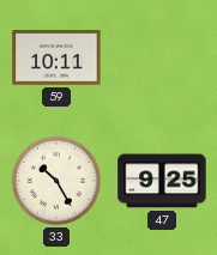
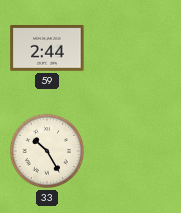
59: 10:11 -> 2:44
47: 9:25 -> none
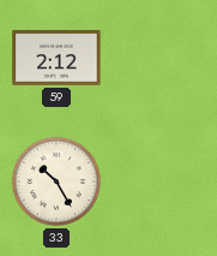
59: 2:44 -> 2:12
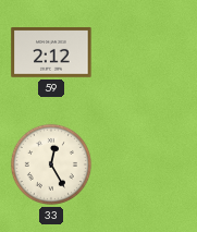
33: 10:25 -> 12:25
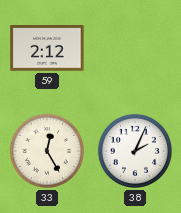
38: none -> 2:04
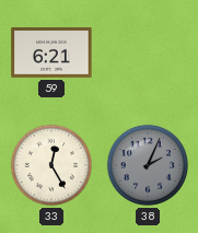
59: 2:12 -> 6:21
38 dial: white -> grey
